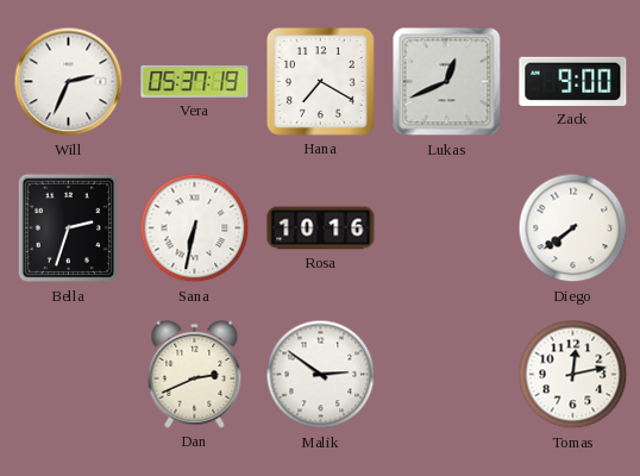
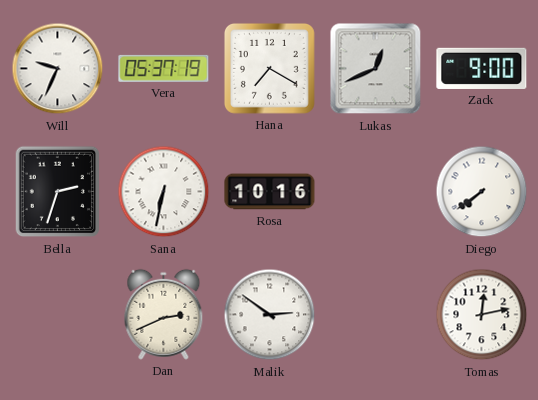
Will: 2:34 -> 9:34
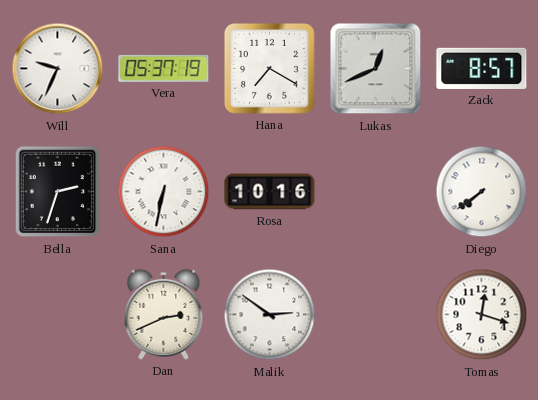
Zack: 9:00 -> 8:57
Tomas: 12:13 -> 12:18
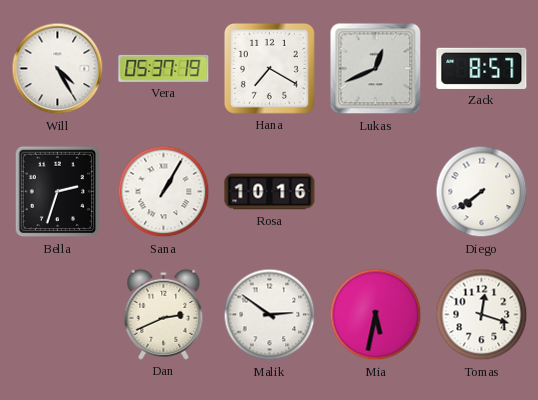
Will: 9:34 -> 4:25
Sana: 6:32 -> 1:05
Mia: none -> 5:32
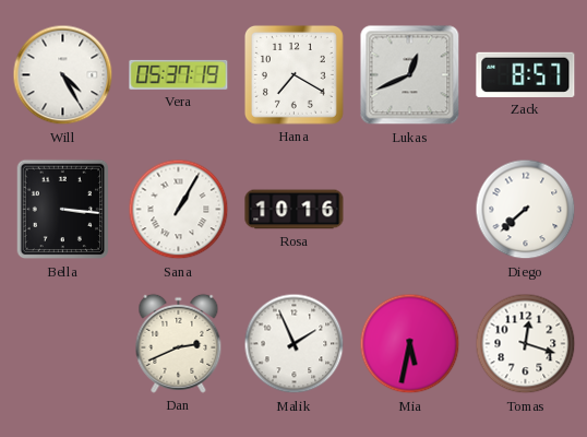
Bella: 2:33 -> 3:16
Diego: 7:39 -> 7:38
Malik: 2:51 -> 1:56
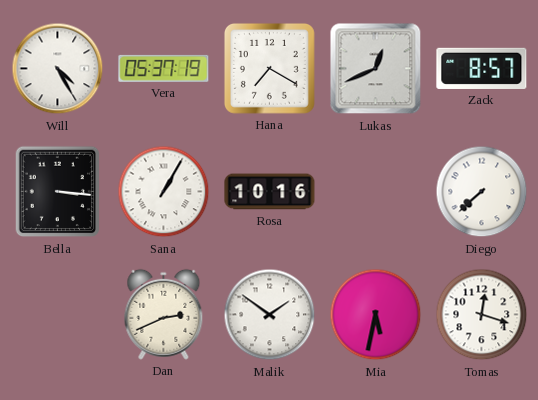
Malik: 1:56 -> 1:51
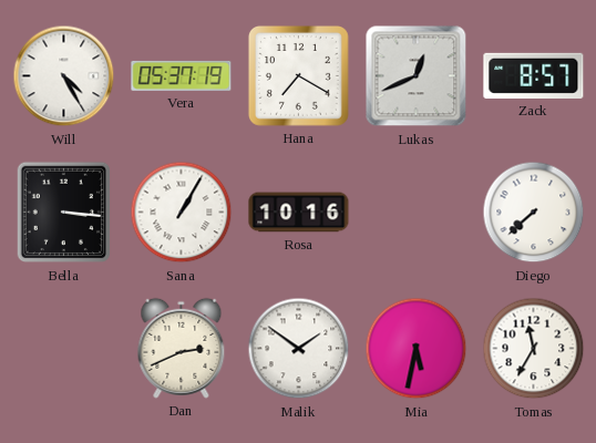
Tomas: 12:18 -> 11:35
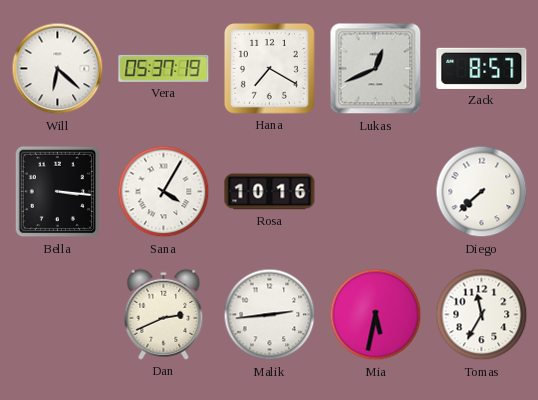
Will: 4:25 -> 6:22
Sana: 1:05 -> 4:05
Malik: 1:51 -> 2:44
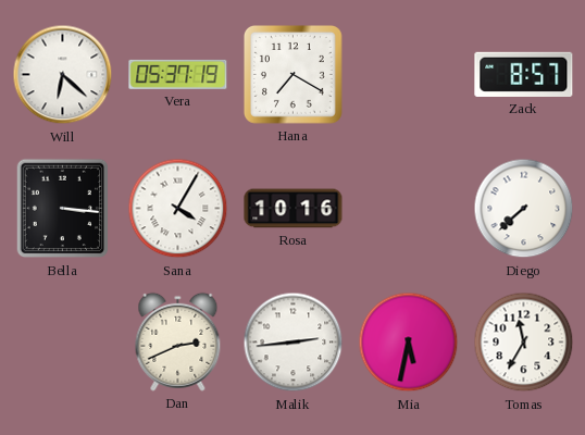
Lukas: 12:41 -> none
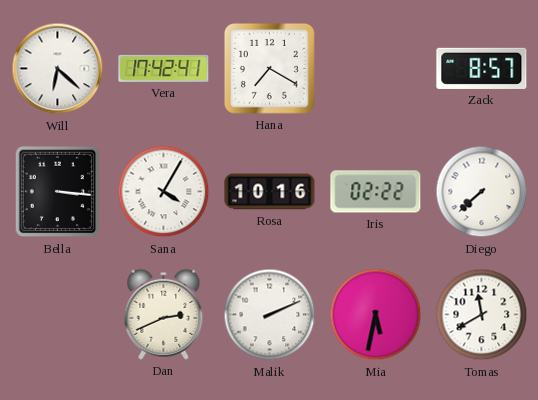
Vera: 05:37 -> 17:42
Iris: none -> 02:22
Malik: 2:44 -> 2:11
Tomas: 11:35 -> 11:40
